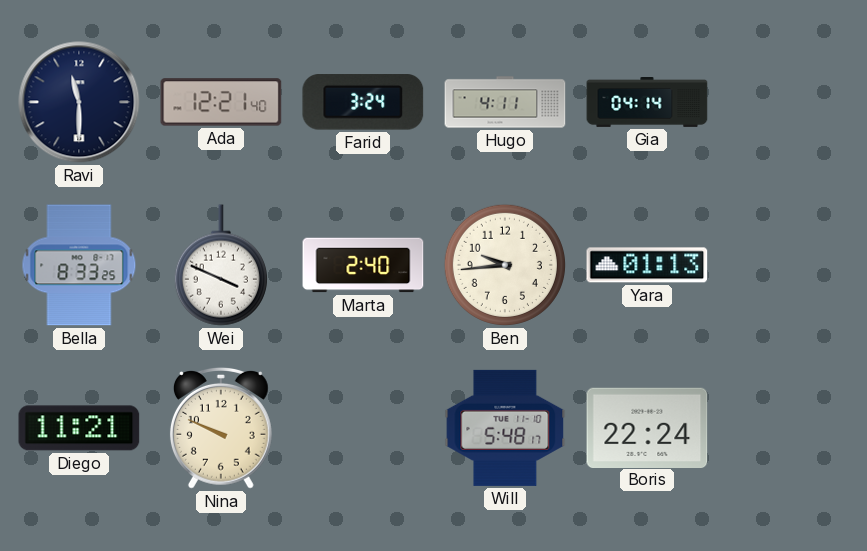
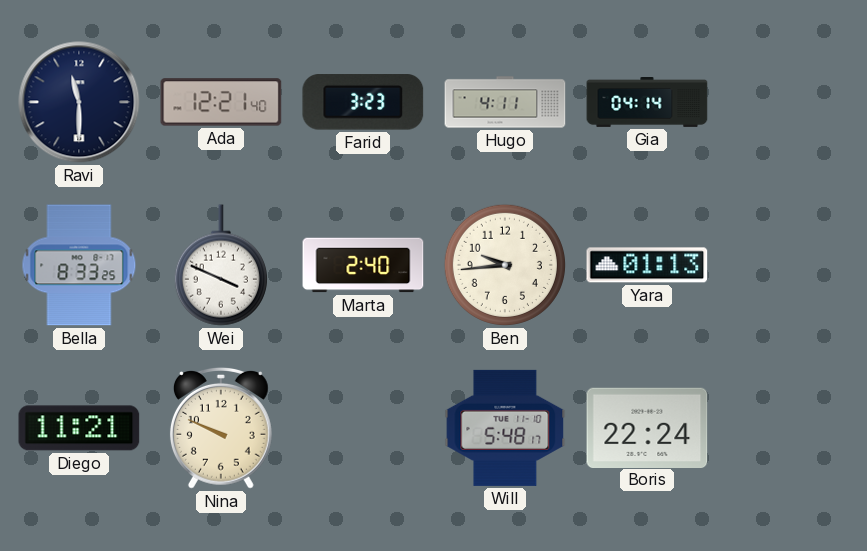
Farid: 3:24 -> 3:23
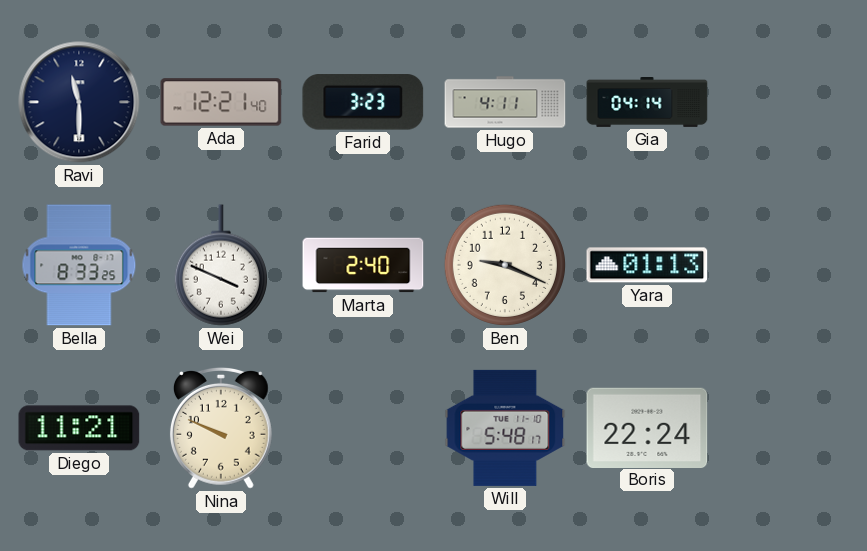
Ben: 9:44 -> 9:19
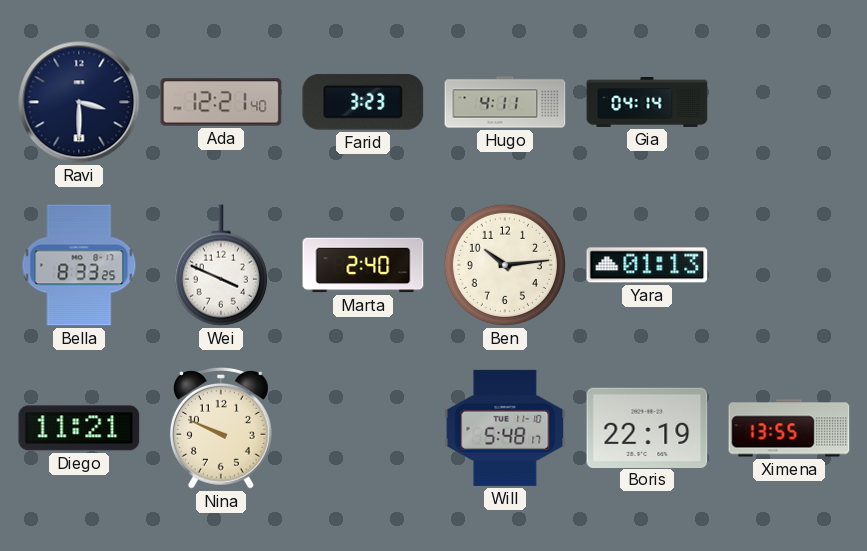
Ravi: 11:30 -> 3:30
Ben: 9:19 -> 10:14
Boris: 22:24 -> 22:19
Ximena: none -> 13:55
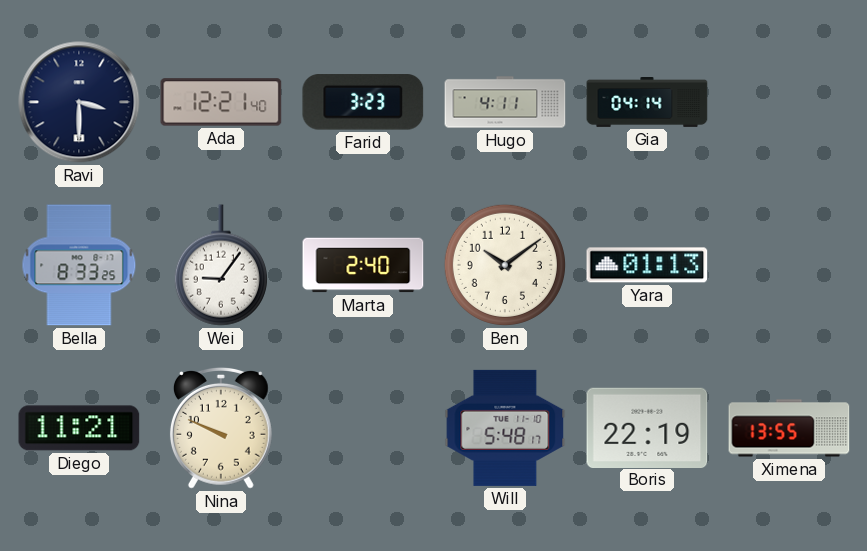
Wei: 3:49 -> 9:06
Ben: 10:14 -> 10:09
